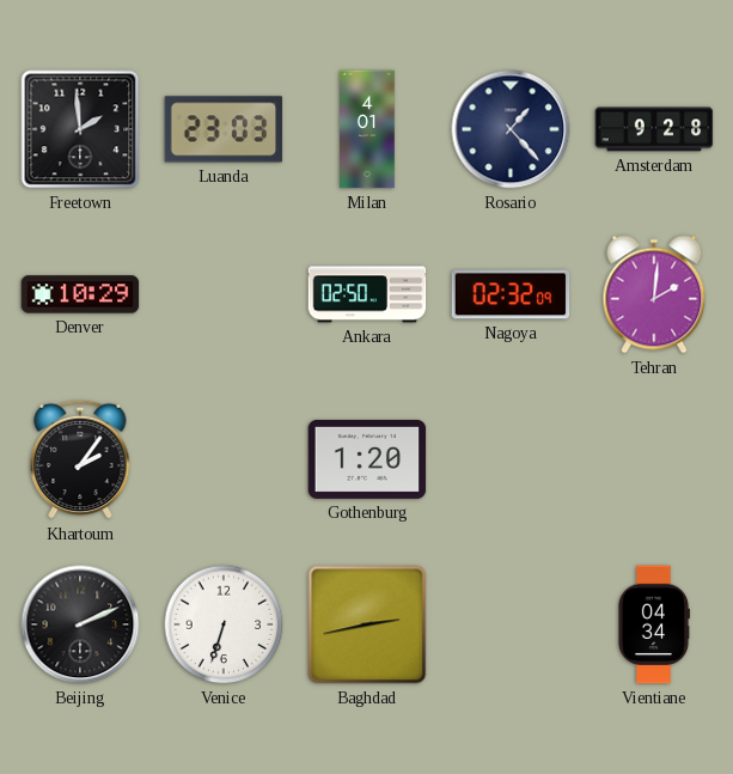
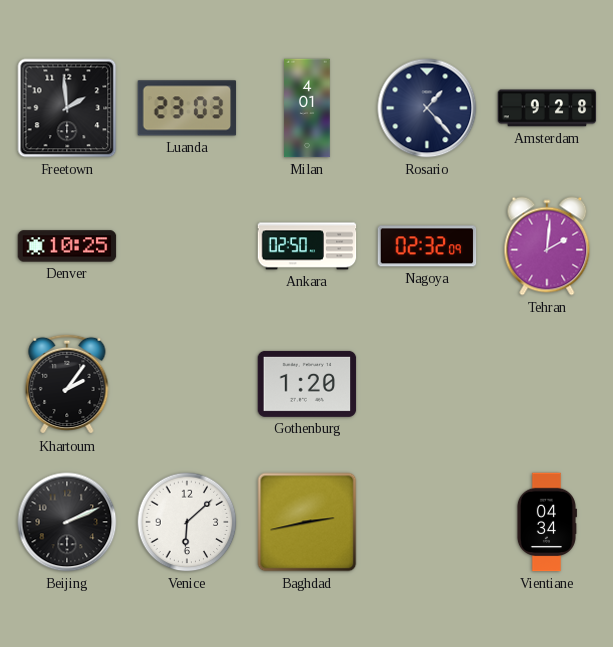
Denver: 10:29 -> 10:25
Venice: 6:33 -> 6:08
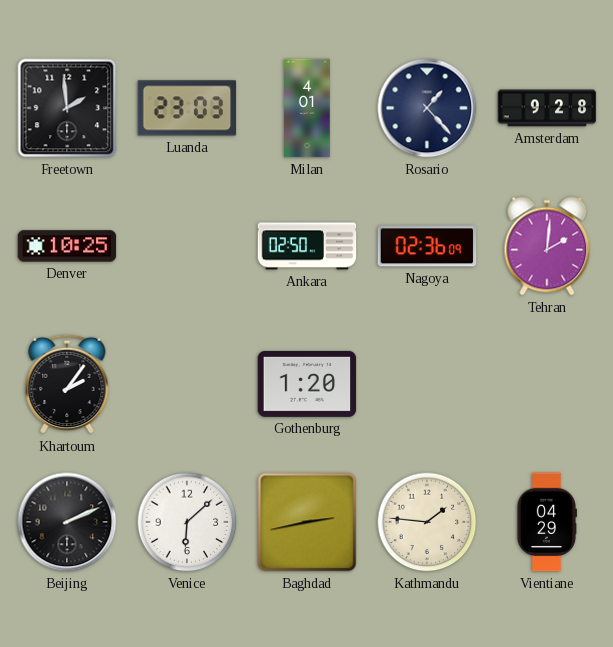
Nagoya: 02:32 -> 02:36
Kathmandu: none -> 1:46
Vientiane: 04:34 -> 04:29
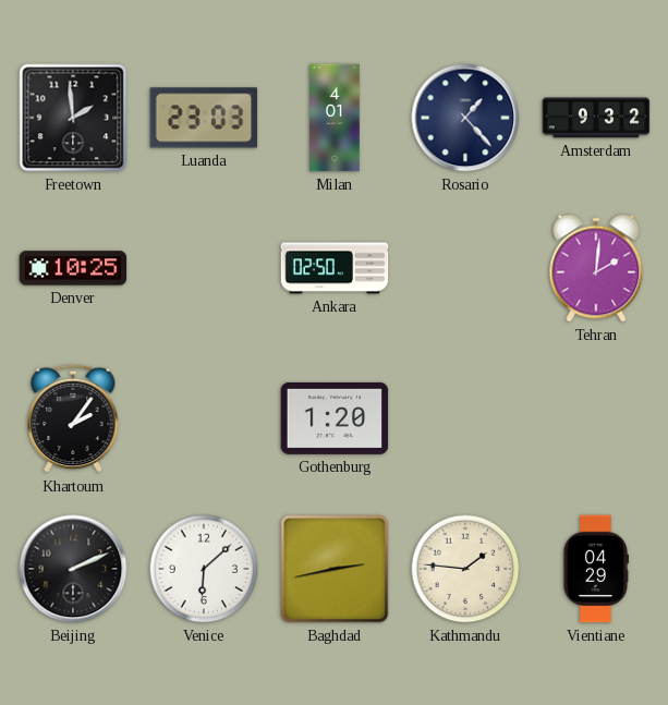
Amsterdam: 9:28 -> 9:32
Nagoya: 02:36 -> none
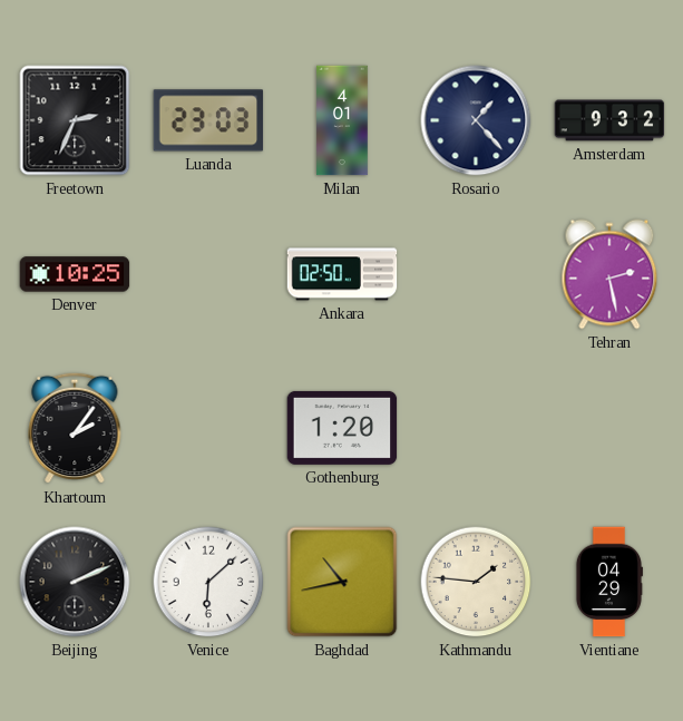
Freetown: 1:59 -> 2:34
Tehran: 2:01 -> 2:28
Baghdad: 2:43 -> 10:43
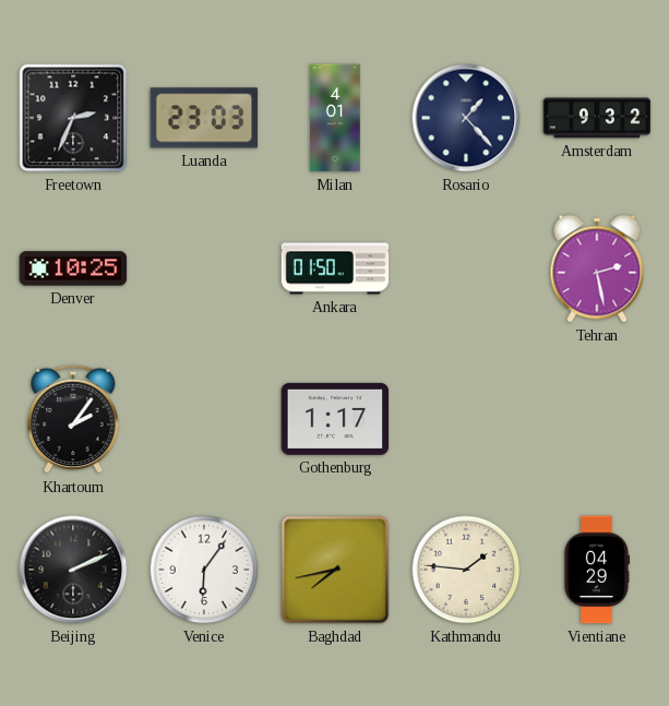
Ankara: 02:50 -> 01:50
Gothenburg: 1:20 -> 1:17
Venice: 6:08 -> 6:06
Baghdad: 10:43 -> 7:43
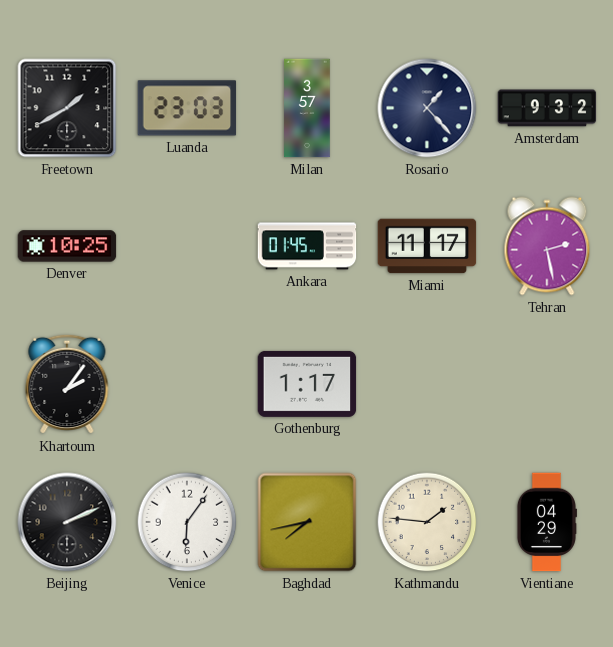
Freetown: 2:34 -> 1:40
Milan: 4:01 -> 3:57
Ankara: 01:50 -> 01:45
Miami: none -> 11:17
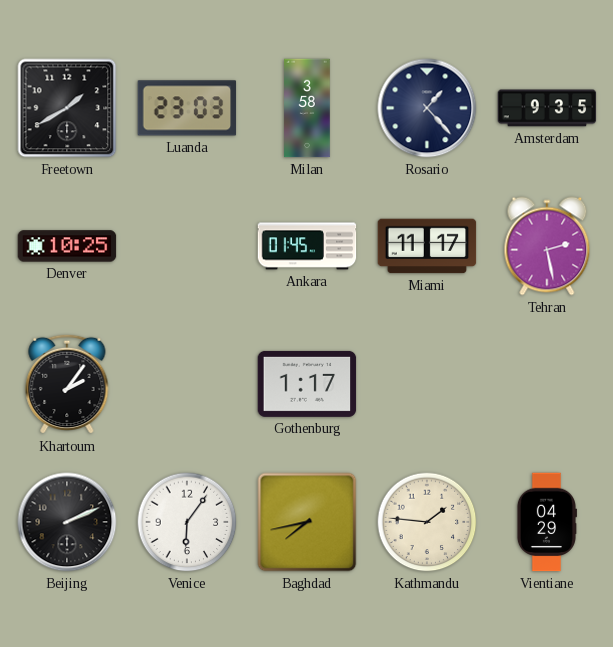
Milan: 3:57 -> 3:58
Amsterdam: 9:32 -> 9:35
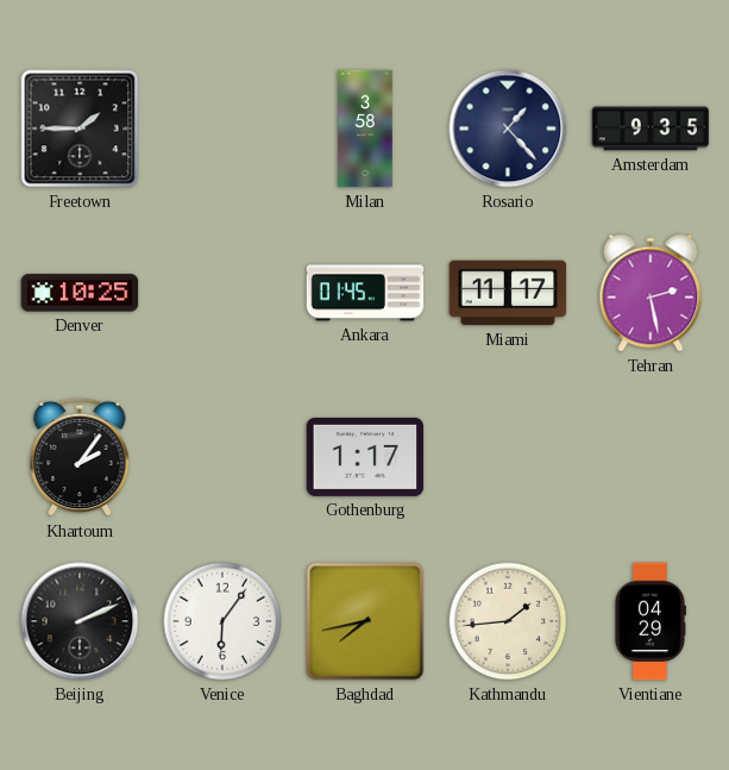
Freetown: 1:40 -> 1:45
Luanda: 23:03 -> none
Kathmandu: 1:46 -> 1:44
